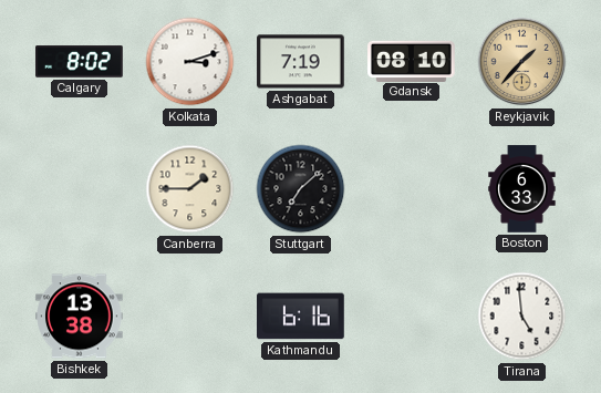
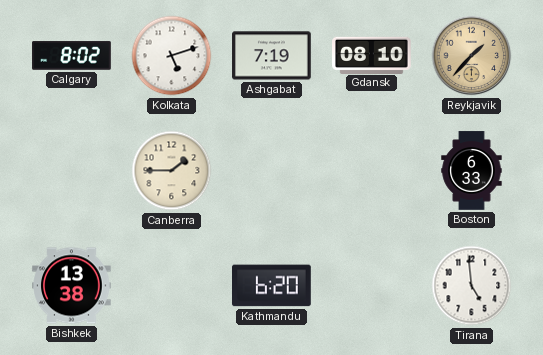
Kolkata: 3:12 -> 5:12
Stuttgart: 7:08 -> none
Kathmandu: 6:16 -> 6:20
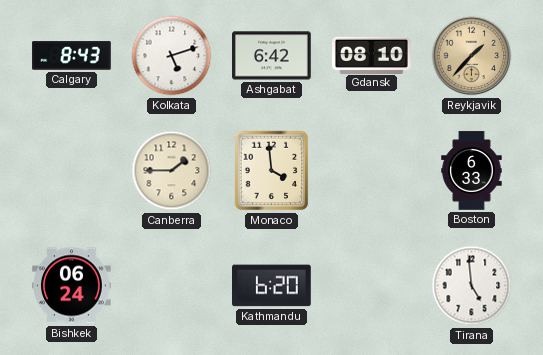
Calgary: 8:02 -> 8:43
Ashgabat: 7:19 -> 6:42
Monaco: none -> 3:59
Bishkek: 13:38 -> 06:24
